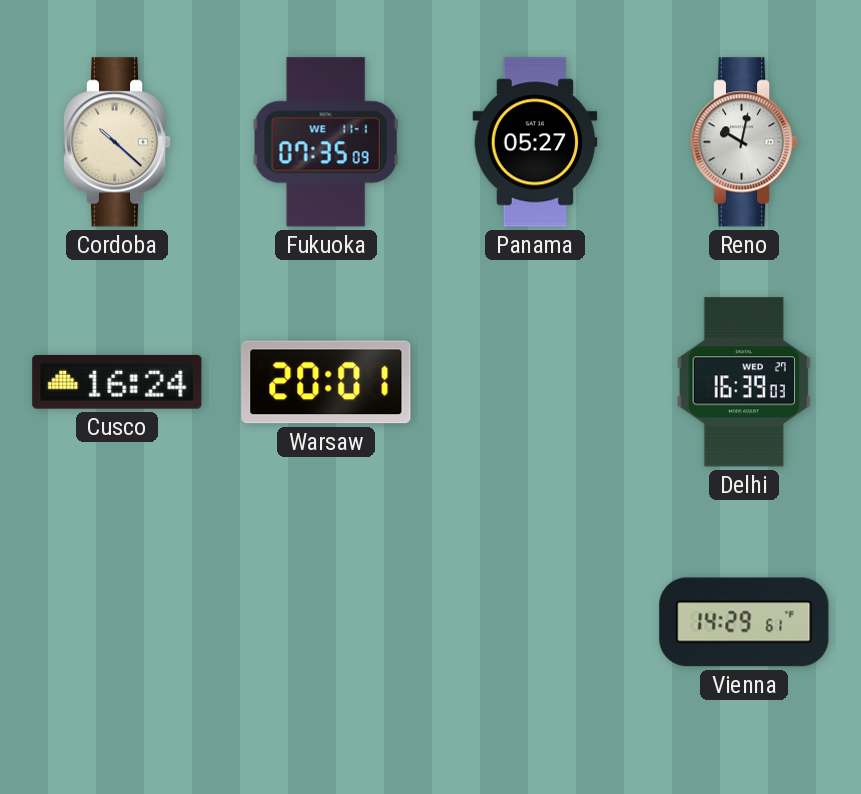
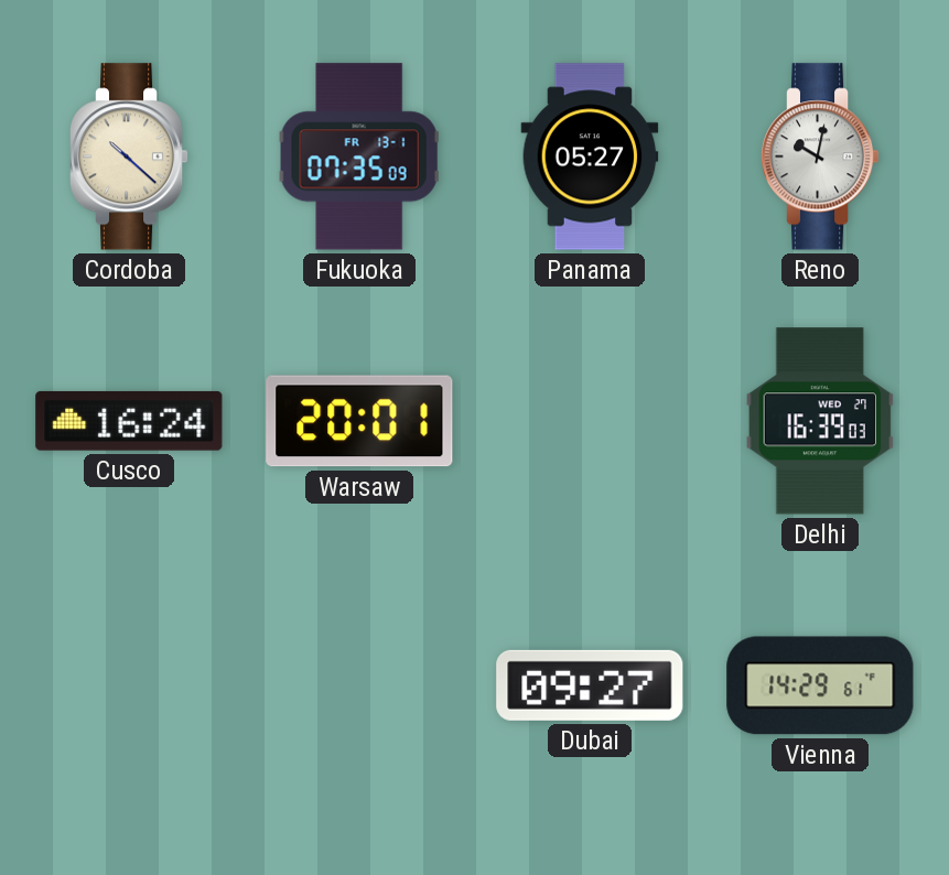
Fukuoka date: WE 11-1 -> FR 13-1
Dubai: none -> 09:27
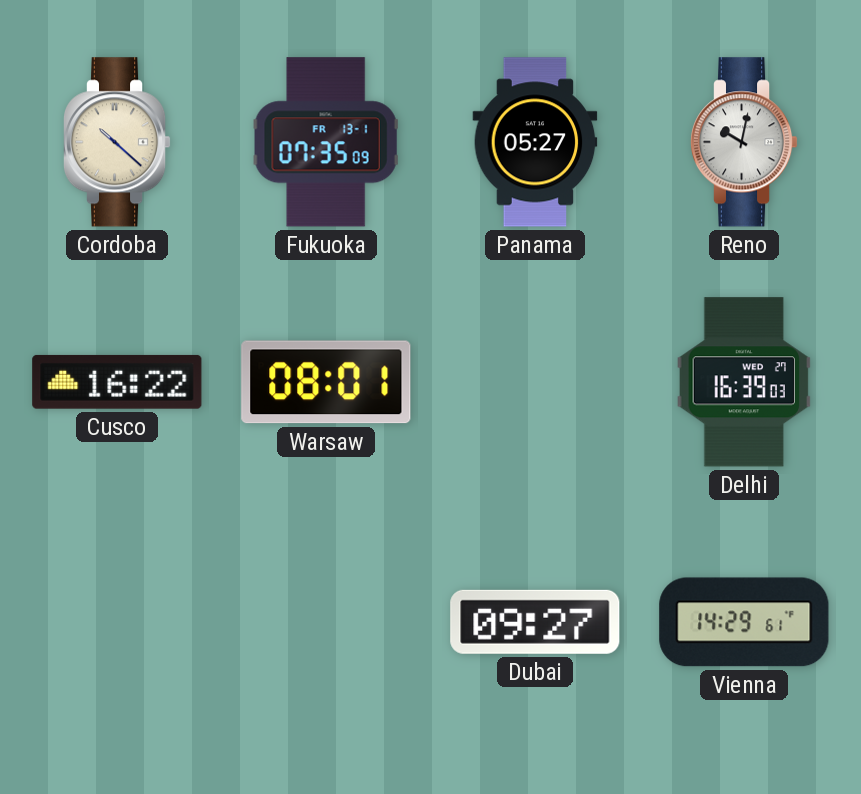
Cusco: 16:24 -> 16:22
Warsaw: 20:01 -> 08:01
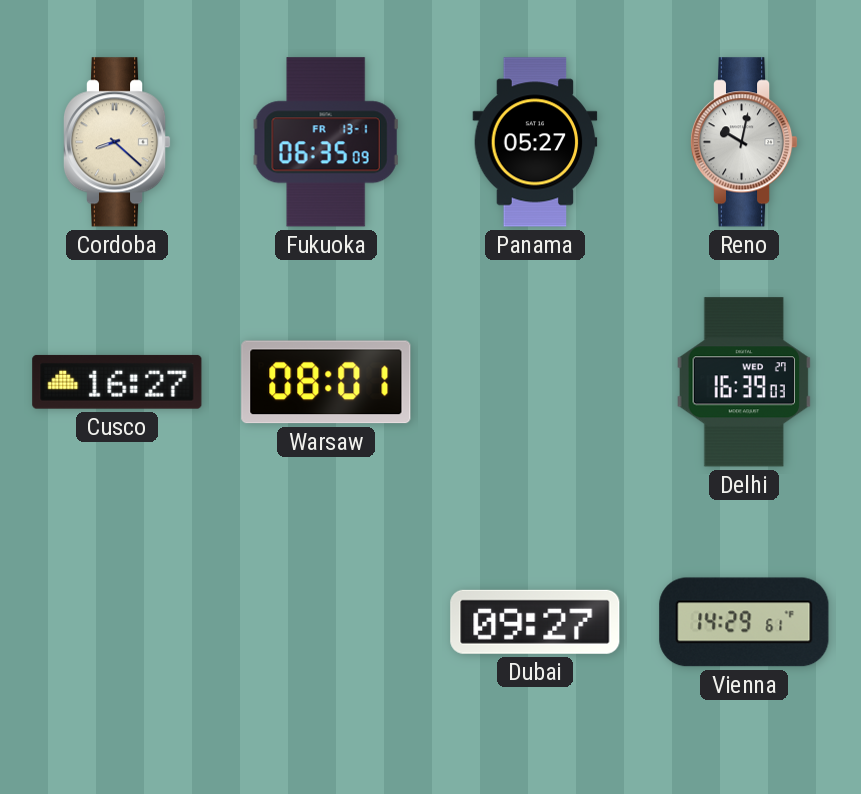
Cordoba: 10:22 -> 8:22
Fukuoka: 07:35 -> 06:35
Cusco: 16:22 -> 16:27
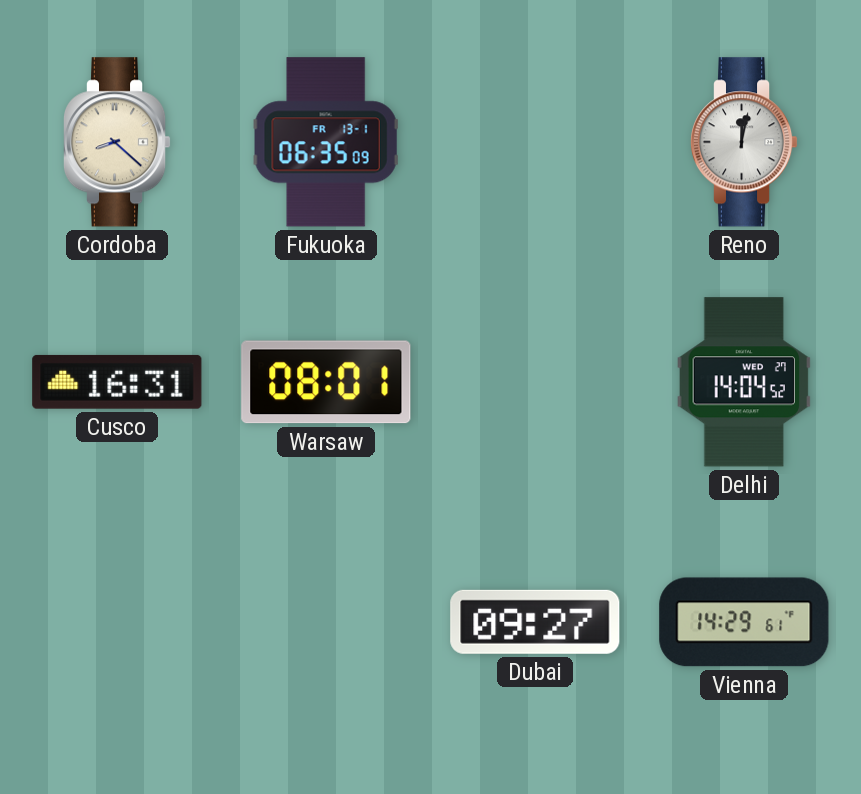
Panama: 05:27 -> none
Reno: 10:02 -> 12:02
Cusco: 16:27 -> 16:31
Delhi: 16:39 -> 14:04
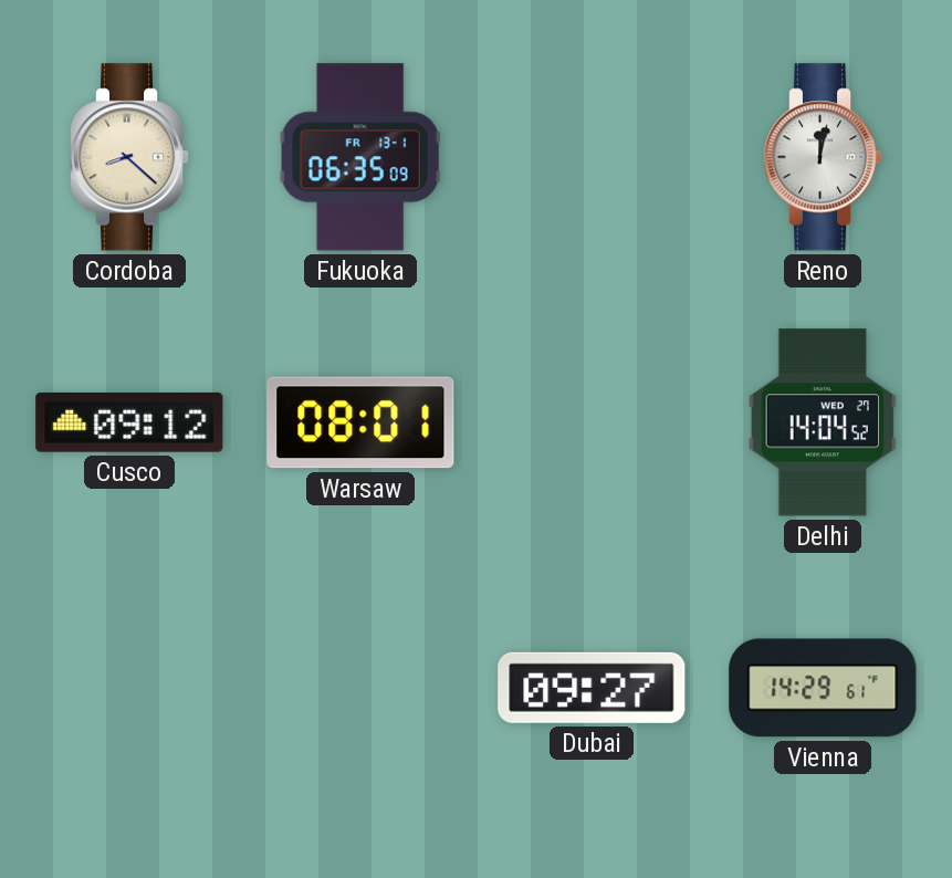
Cusco: 16:31 -> 09:12
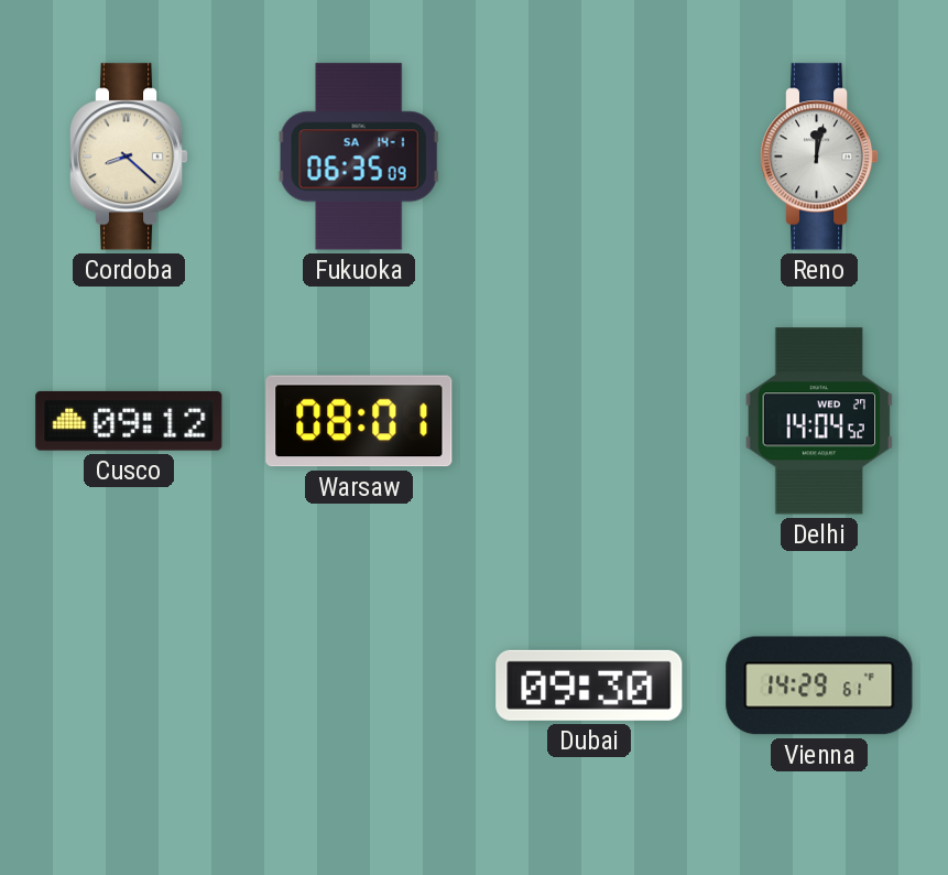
Fukuoka date: FR 13-1 -> SA 14-1
Dubai: 09:27 -> 09:30
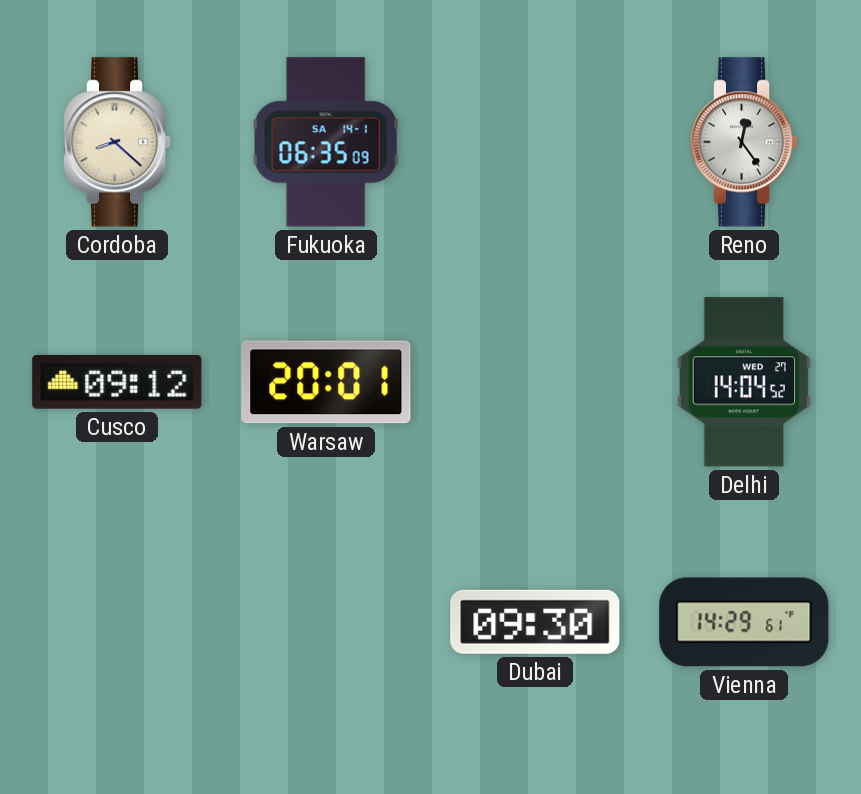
Reno: 12:02 -> 12:24
Warsaw: 08:01 -> 20:01
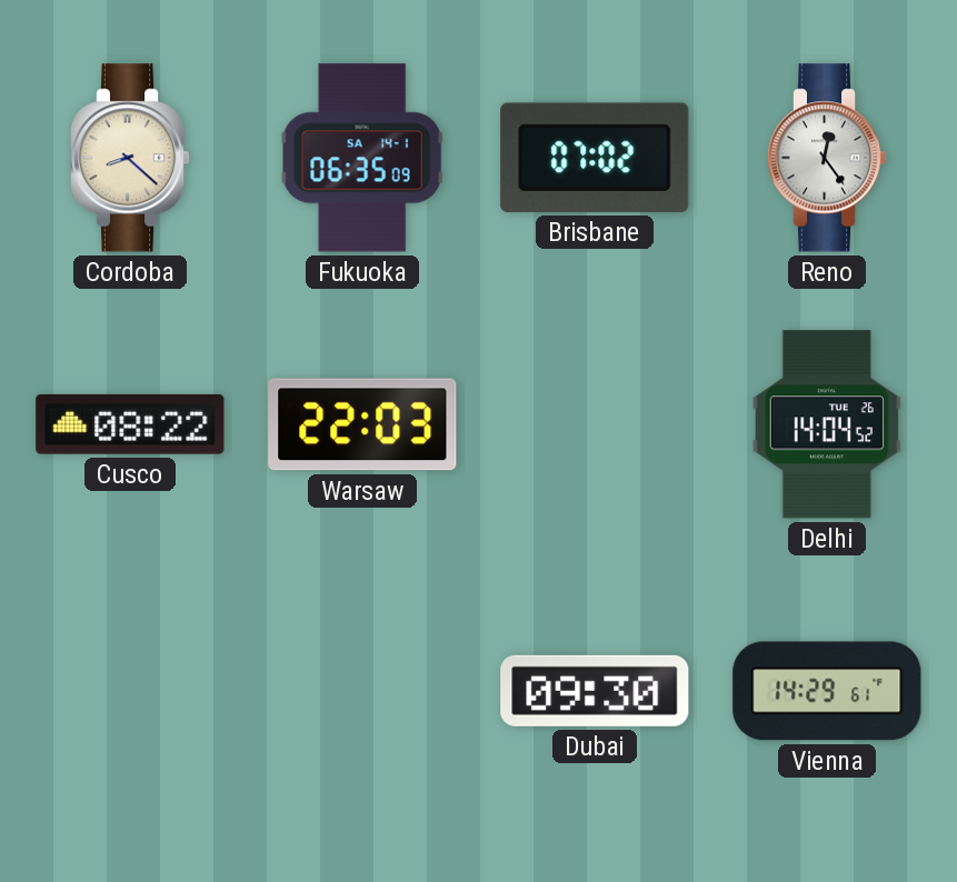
Brisbane: none -> 07:02
Cusco: 09:12 -> 08:22
Warsaw: 20:01 -> 22:03
Delhi date: WED 27 -> TUE 26
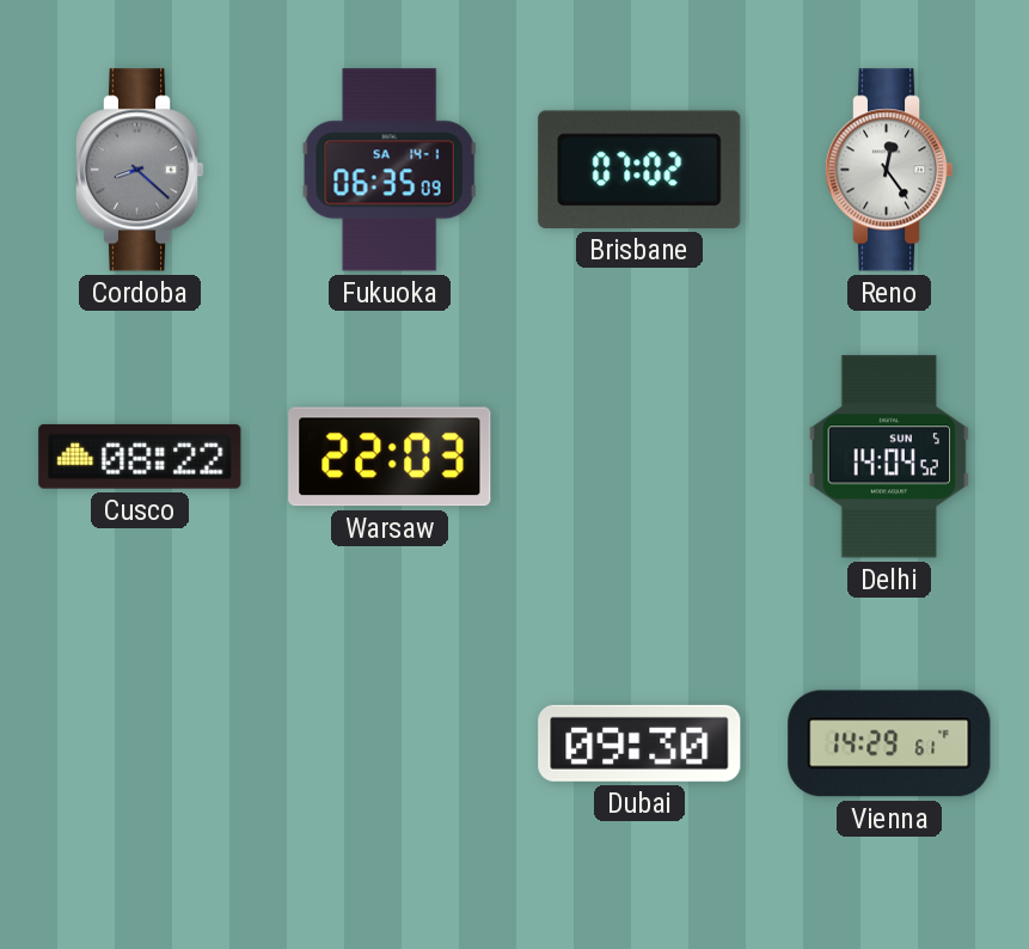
Cordoba dial: cream -> grey
Delhi date: TUE 26 -> SUN 5
